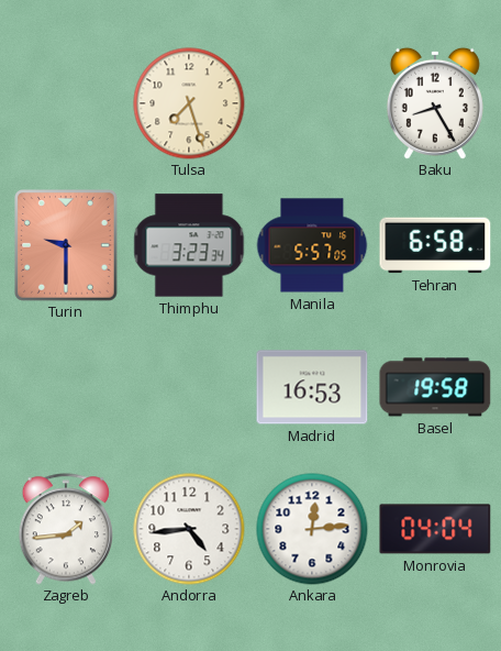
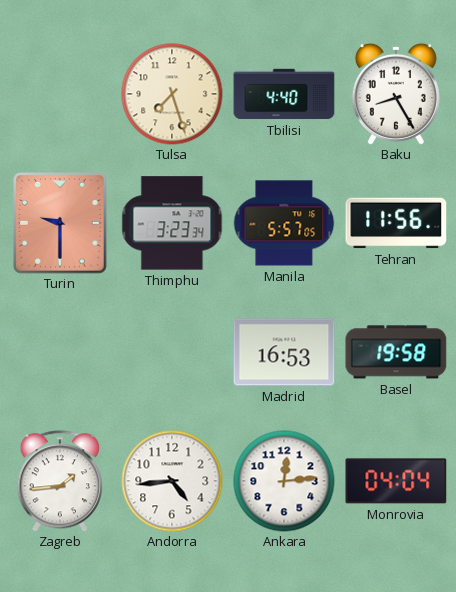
Tbilisi: none -> 4:40
Tehran: 6:58 -> 11:56
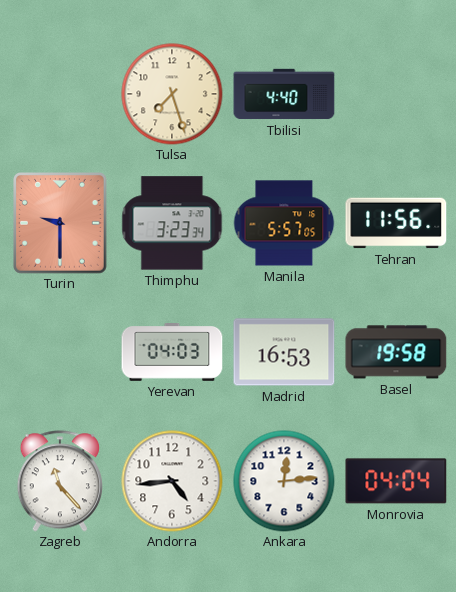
Baku: 8:25 -> none
Yerevan: none -> 04:03
Zagreb: 1:44 -> 11:23
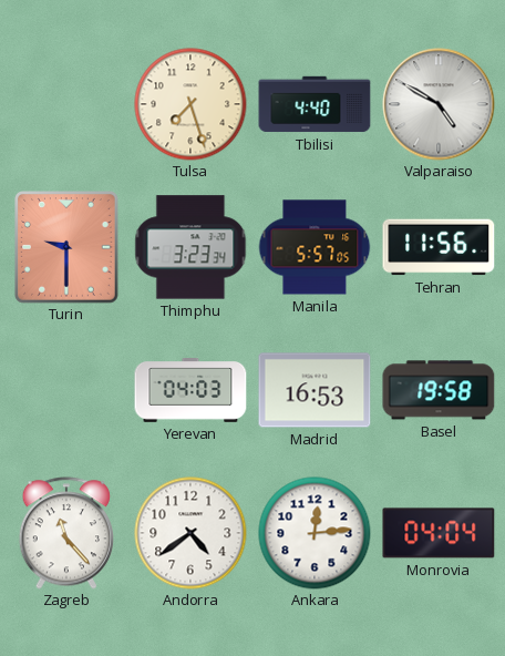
Valparaiso: none -> 4:50
Andorra: 4:44 -> 4:39
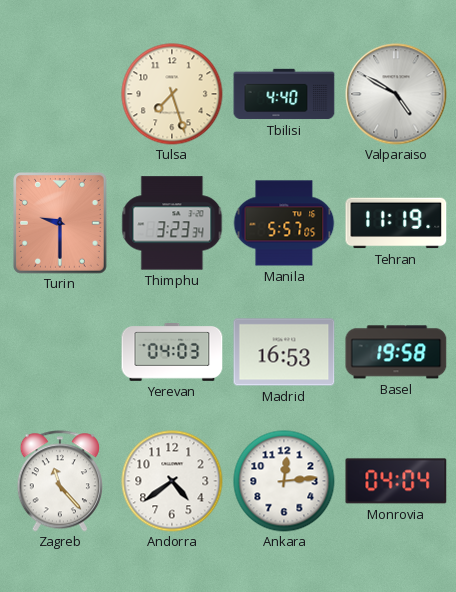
Tehran: 11:56 -> 11:19
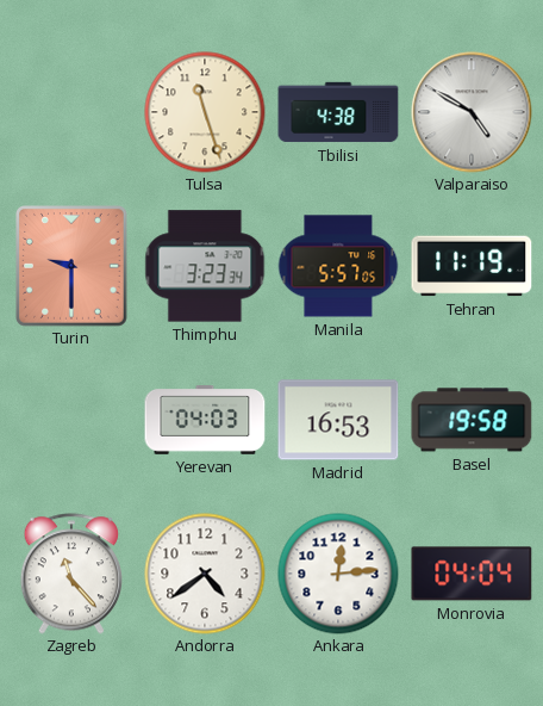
Tulsa: 7:27 -> 11:27
Tbilisi: 4:40 -> 4:38
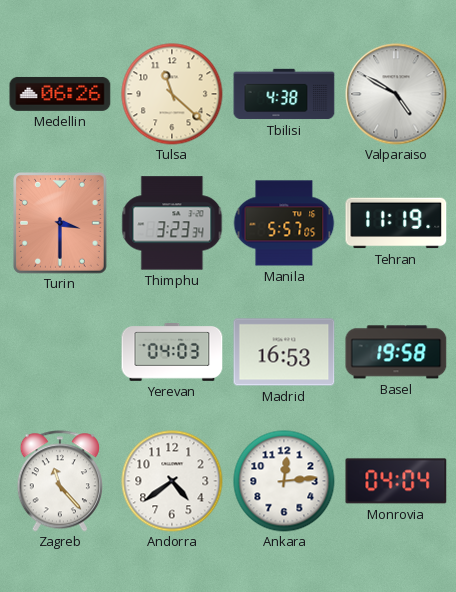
Medellin: none -> 06:26
Tulsa: 11:27 -> 11:22
Turin: 9:30 -> 3:30
